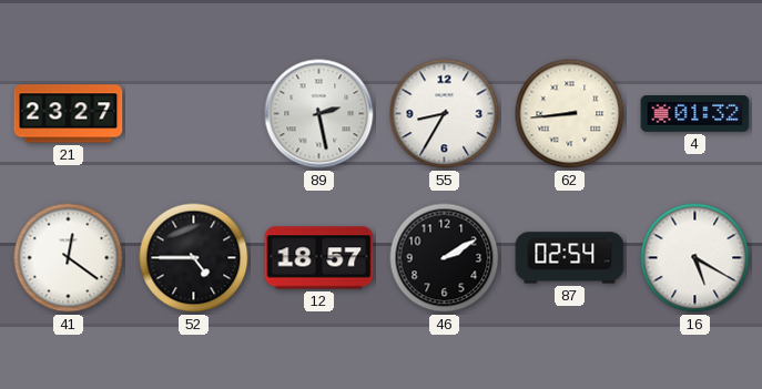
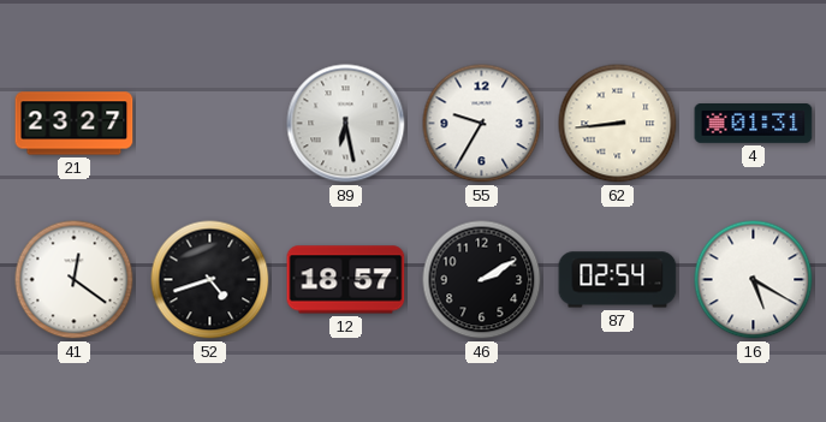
89: 2:28 -> 6:28
55: 8:35 -> 9:35
4: 01:32 -> 01:31
52: 4:45 -> 4:42
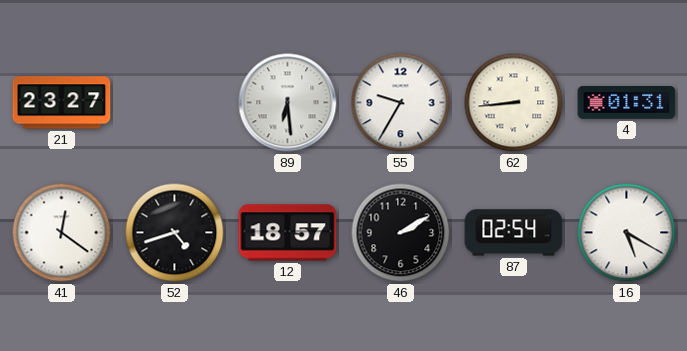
89: 6:28 -> 6:29
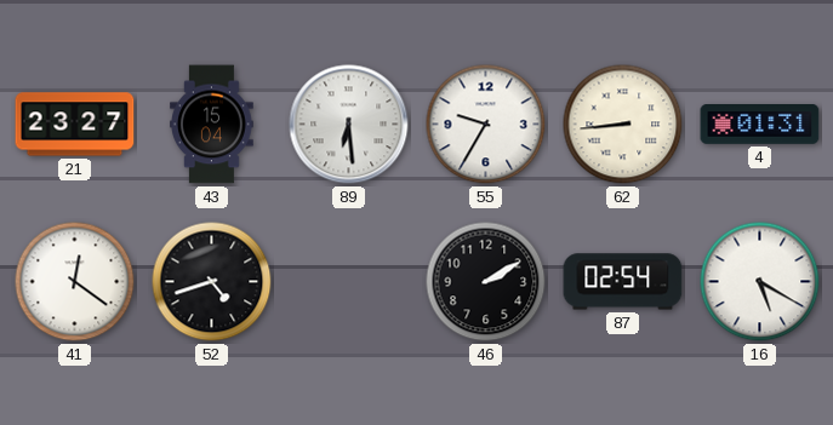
43: none -> 15:04
12: 18:57 -> none
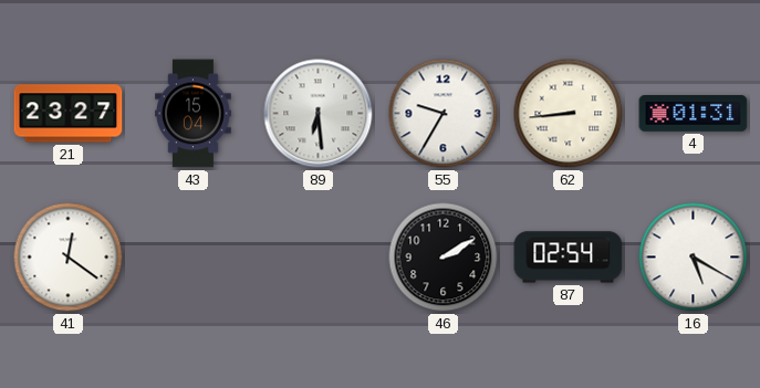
52: 4:42 -> none
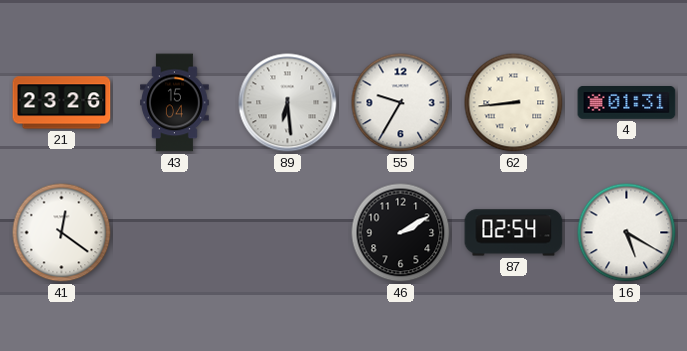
21: 23:27 -> 23:26
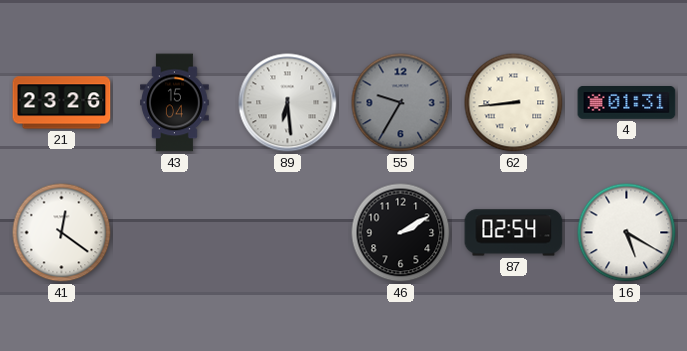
55 dial: white -> grey
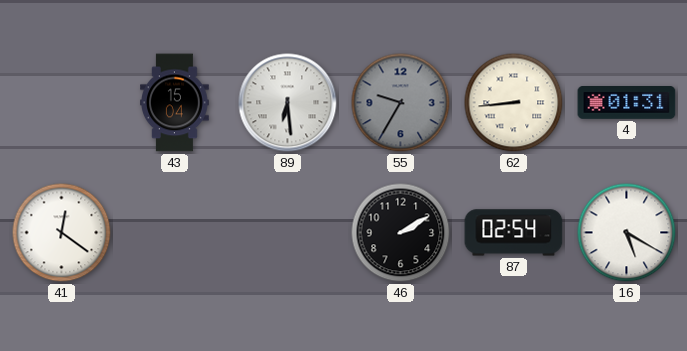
21: 23:26 -> none
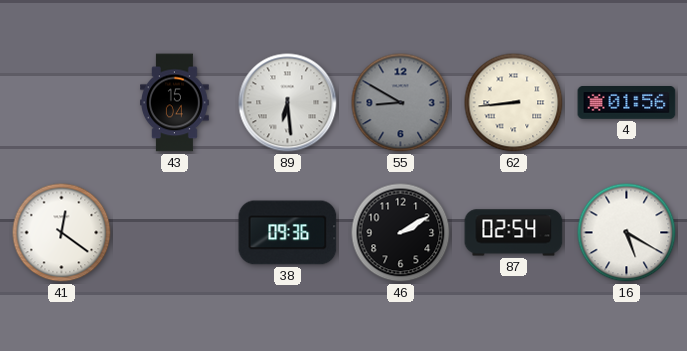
55: 9:35 -> 8:50
4: 01:31 -> 01:56
38: none -> 09:36
